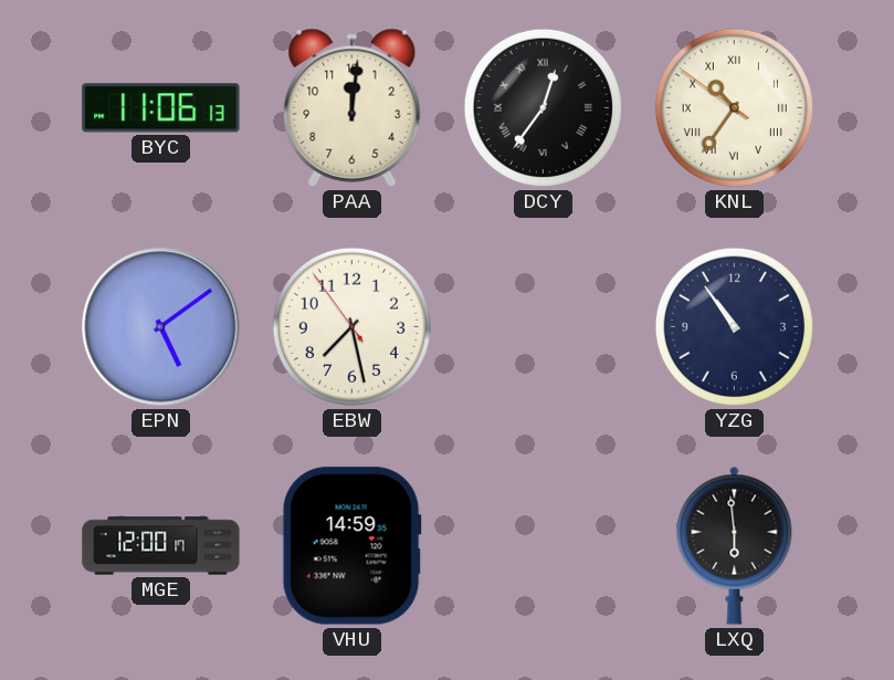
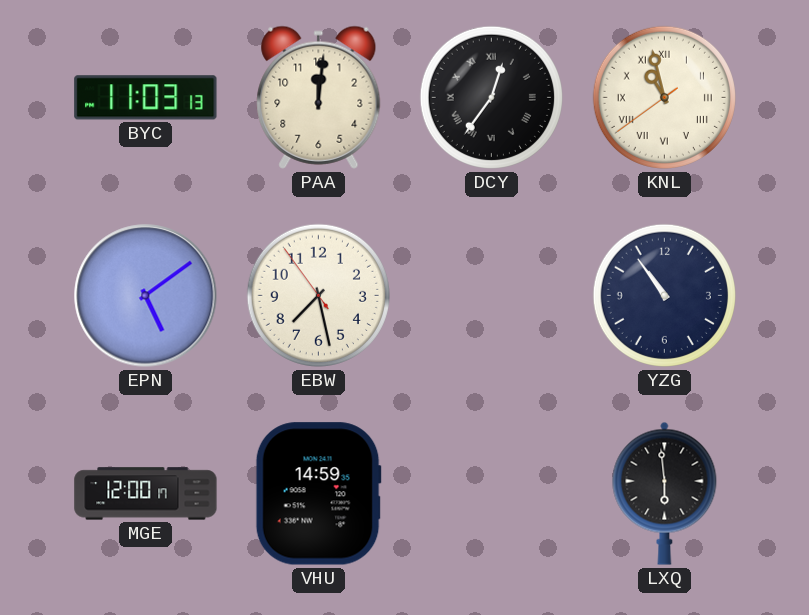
BYC: 11:06 -> 11:03
KNL: 10:35 -> 10:57
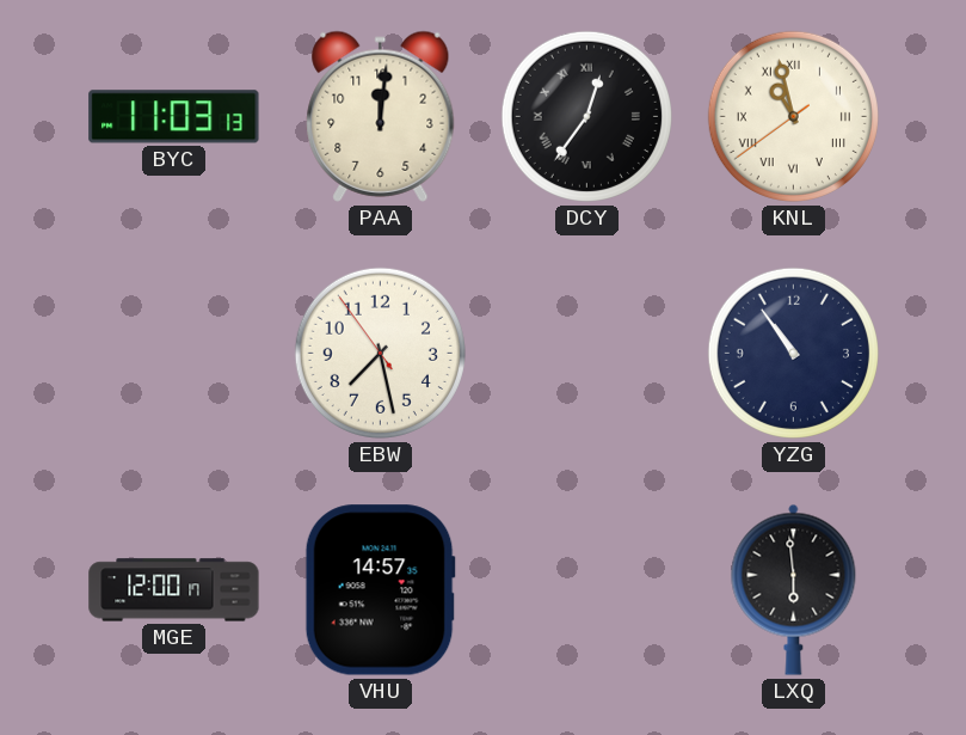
EPN: 5:09 -> none
VHU: 14:59 -> 14:57
